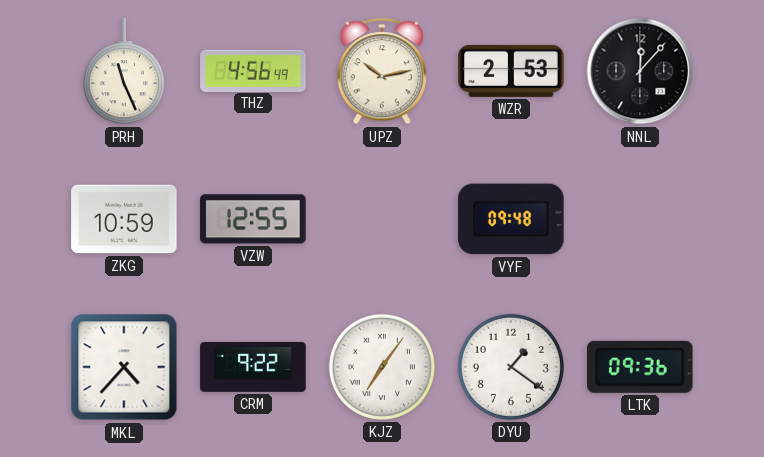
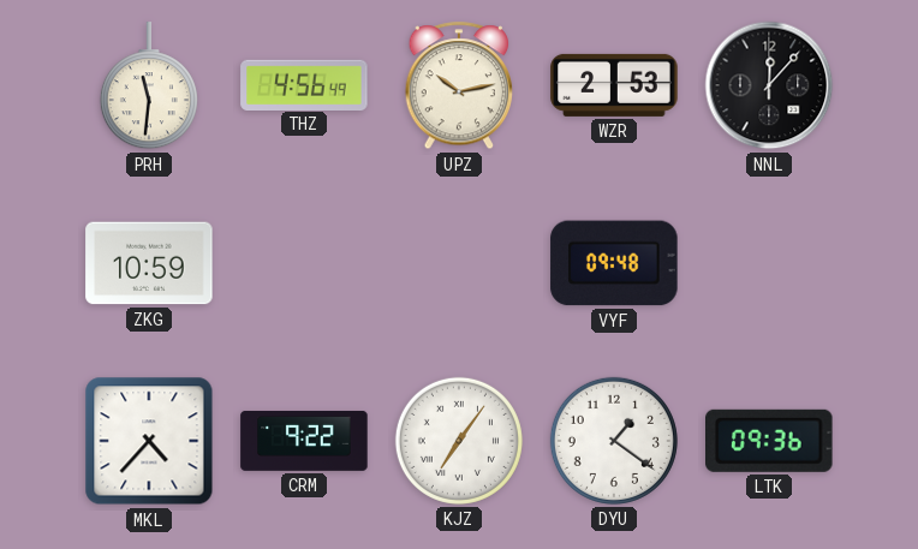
PRH: 11:26 -> 11:31
VZW: 12:55 -> none
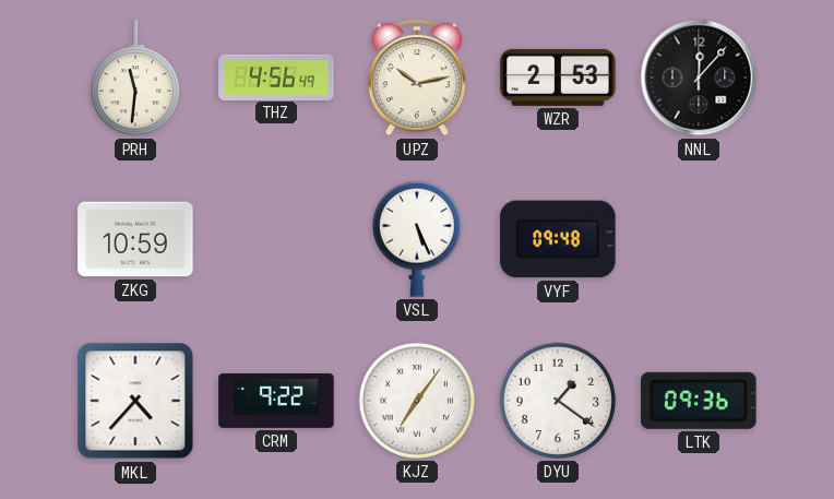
VSL: none -> 5:26
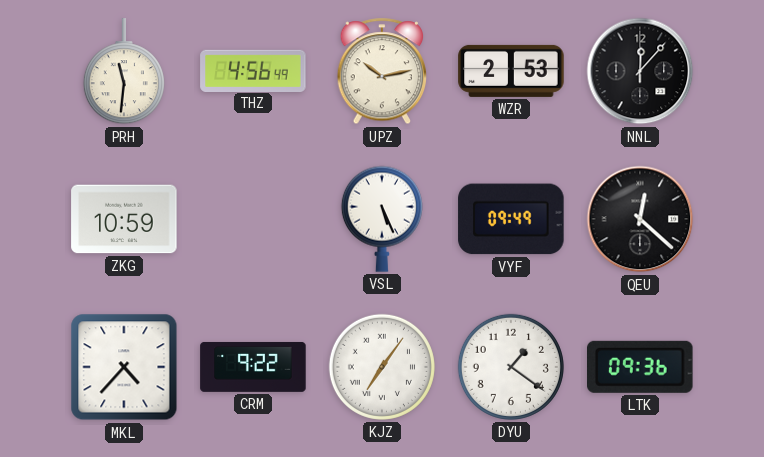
VYF: 09:48 -> 09:49
QEU: none -> 12:22
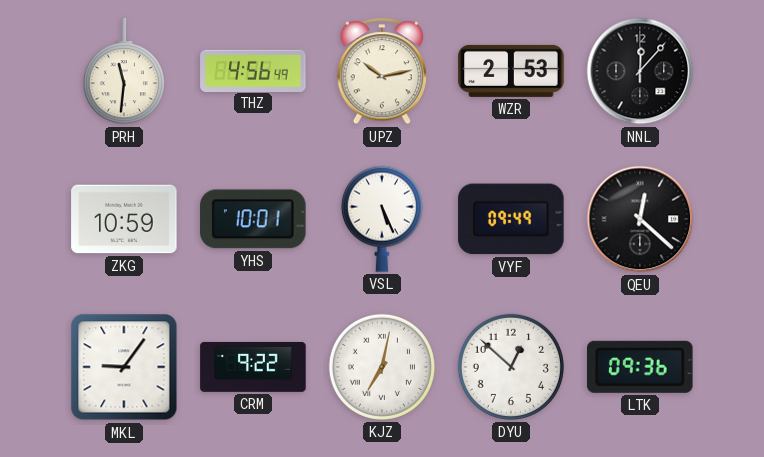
YHS: none -> 10:01
MKL: 4:37 -> 9:06
KJZ: 7:06 -> 7:02
DYU: 1:21 -> 12:52
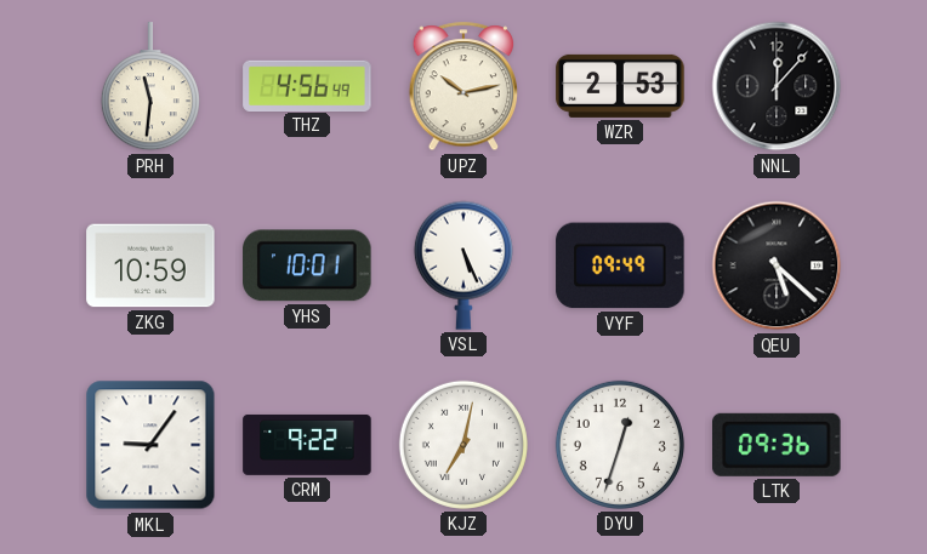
QEU: 12:22 -> 5:22
DYU: 12:52 -> 12:33
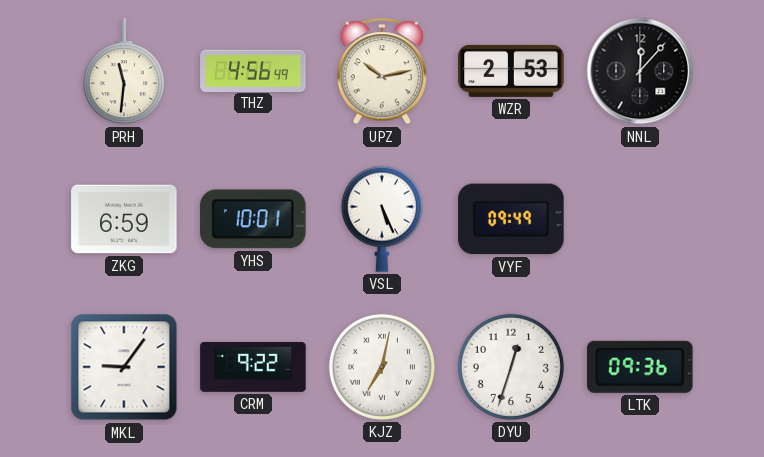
ZKG: 10:59 -> 6:59
QEU: 5:22 -> none
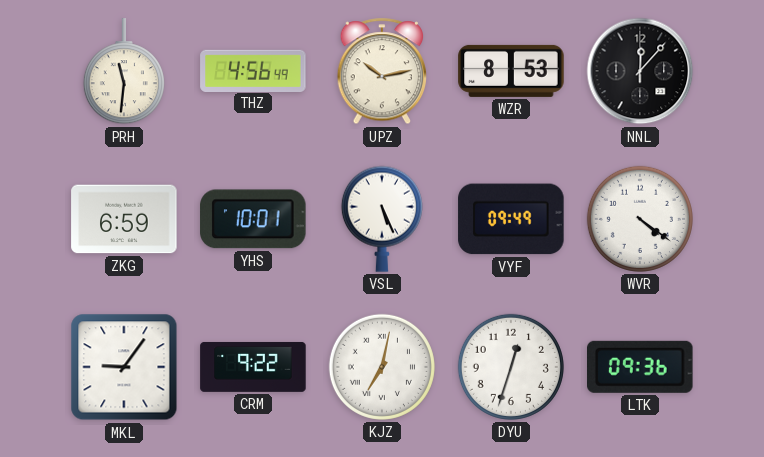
WZR: 2:53 -> 8:53
WVR: none -> 4:21
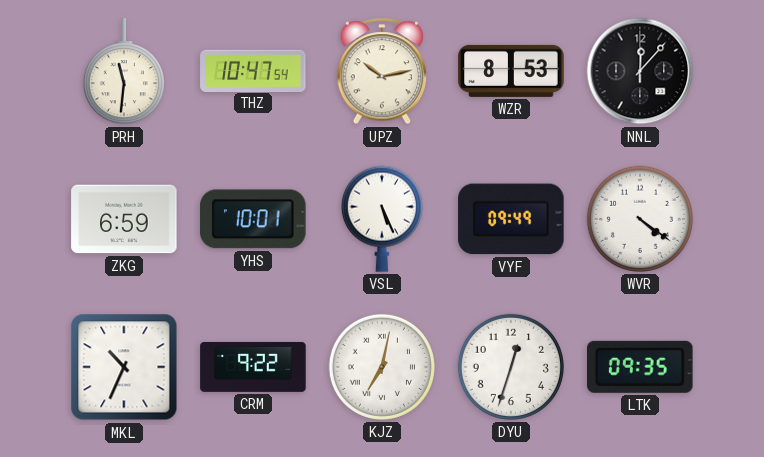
THZ: 4:56 -> 10:47
MKL: 9:06 -> 10:34
LTK: 09:36 -> 09:35
